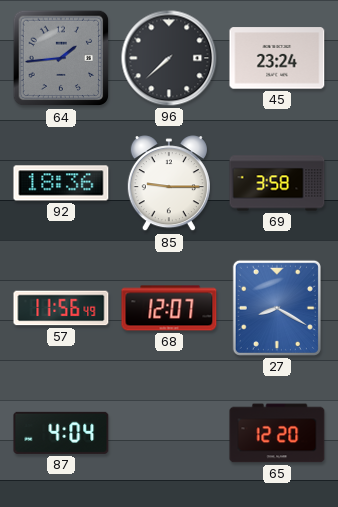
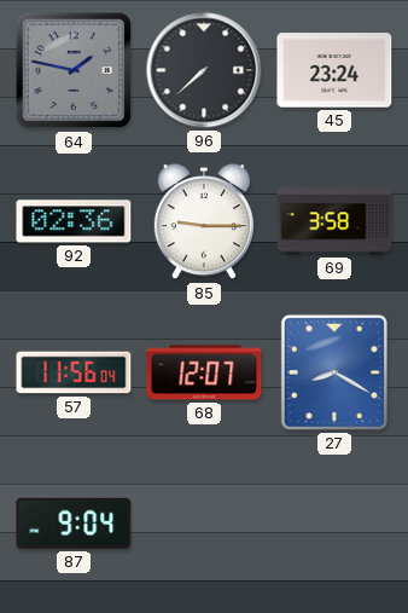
64: 1:44 -> 1:47
92: 18:36 -> 02:36
57: 11:56:49 -> 11:56:04
87: 4:04 -> 9:04
65: 12:20 -> none
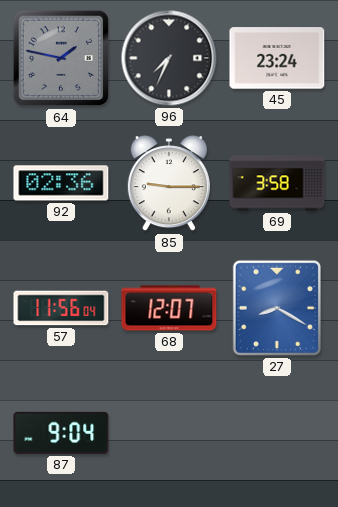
96: 7:38 -> 7:34
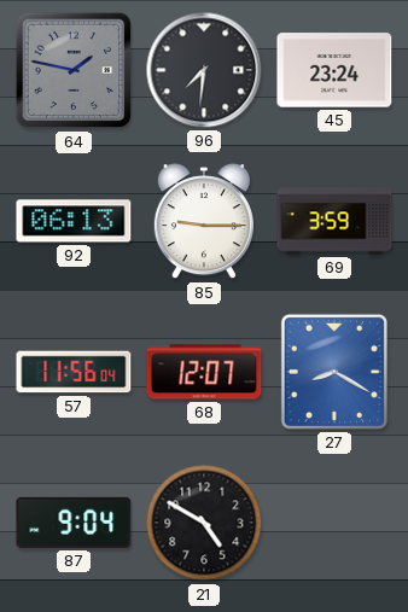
96: 7:34 -> 7:31
92: 02:36 -> 06:13
69: 3:58 -> 3:59
21: none -> 4:50
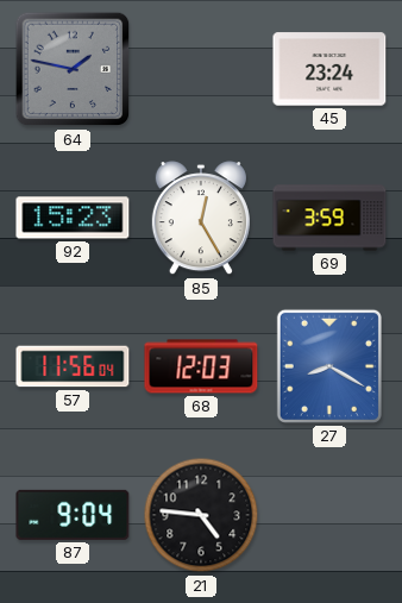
96: 7:31 -> none
92: 06:13 -> 15:23
85: 9:15 -> 12:25
68: 12:07 -> 12:03
21: 4:50 -> 4:46
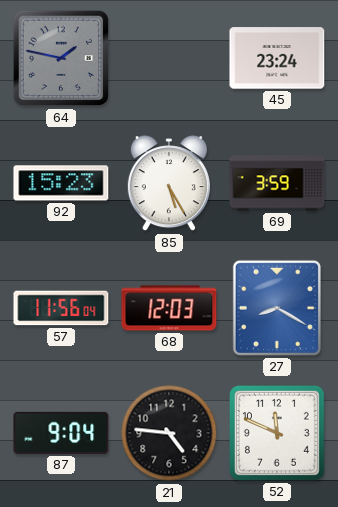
85: 12:25 -> 5:25
52: none -> 11:49
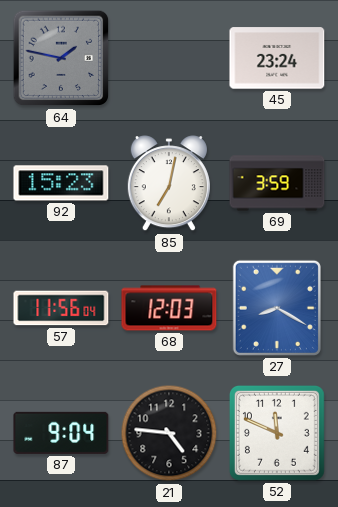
85: 5:25 -> 7:02
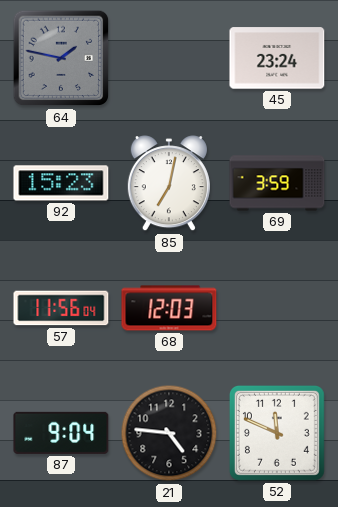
27: 8:20 -> none
